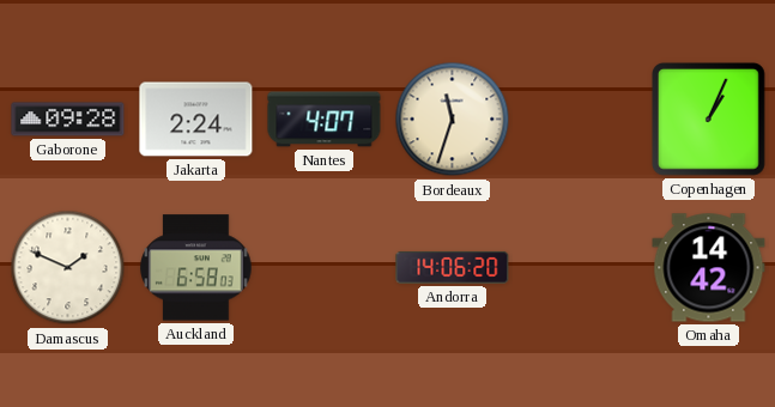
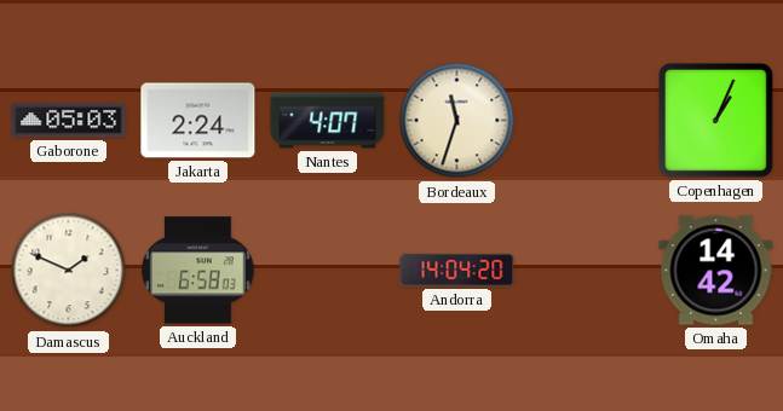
Gaborone: 09:28 -> 05:03
Andorra: 14:06 -> 14:04
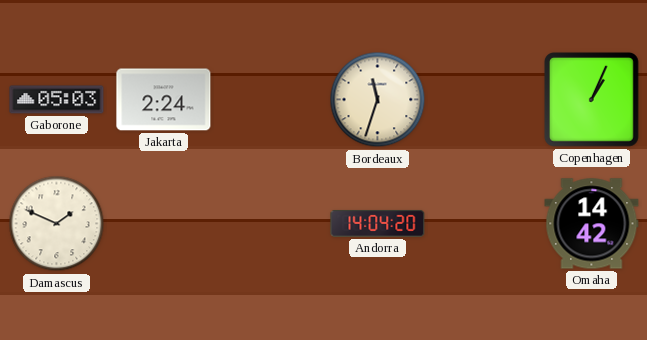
Nantes: 4:07 -> none
Auckland: 6:58 -> none
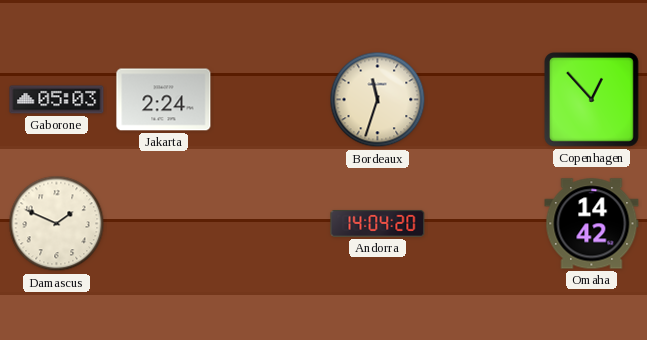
Copenhagen: 1:04 -> 12:53
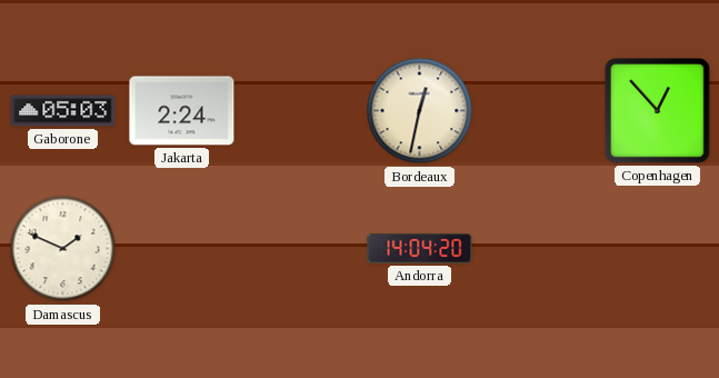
Bordeaux: 11:33 -> 12:32
Omaha: 14:42 -> none
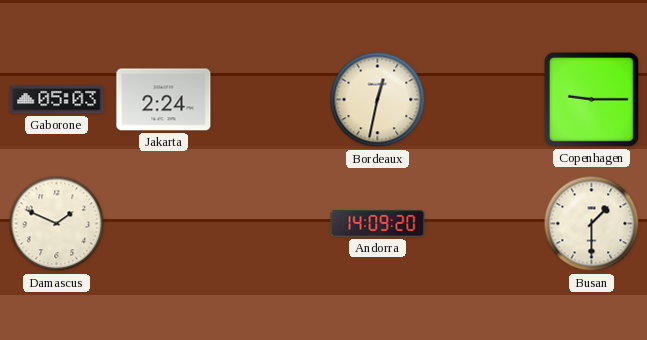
Copenhagen: 12:53 -> 9:15
Andorra: 14:04 -> 14:09
Busan: none -> 1:30
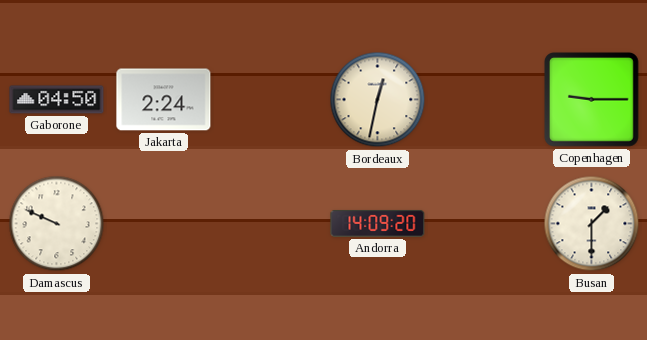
Gaborone: 05:03 -> 04:50
Damascus: 1:49 -> 9:49
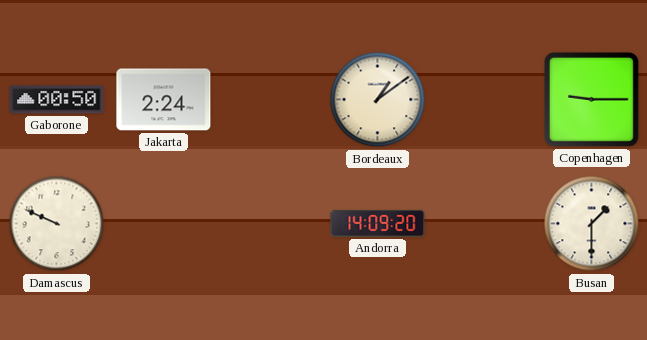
Gaborone: 04:50 -> 00:50
Bordeaux: 12:32 -> 1:09
